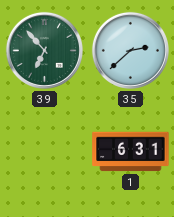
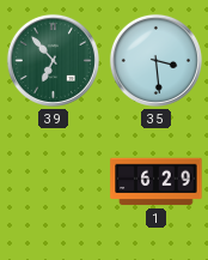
35: 2:38 -> 3:29
1: 6:31 -> 6:29
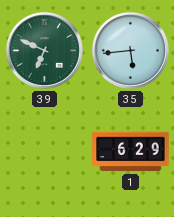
39: 6:53 -> 6:49
35: 3:29 -> 5:44
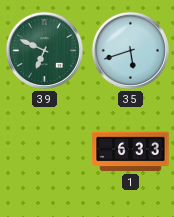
35: 5:44 -> 5:42
1: 6:29 -> 6:33
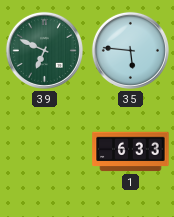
35: 5:42 -> 5:46
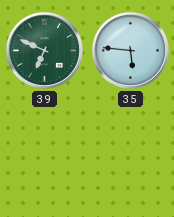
1: 6:33 -> none
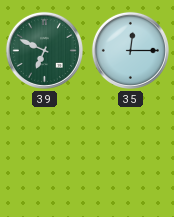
35: 5:46 -> 12:15
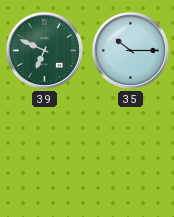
35: 12:15 -> 10:15
